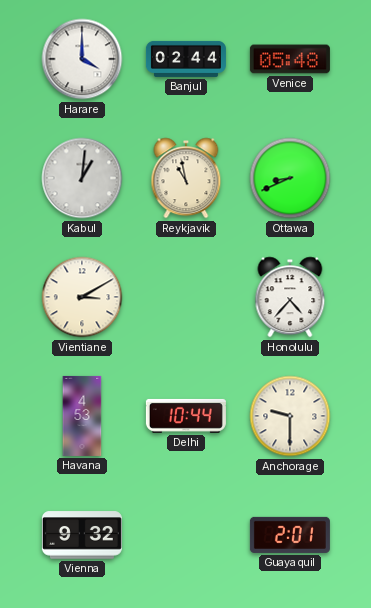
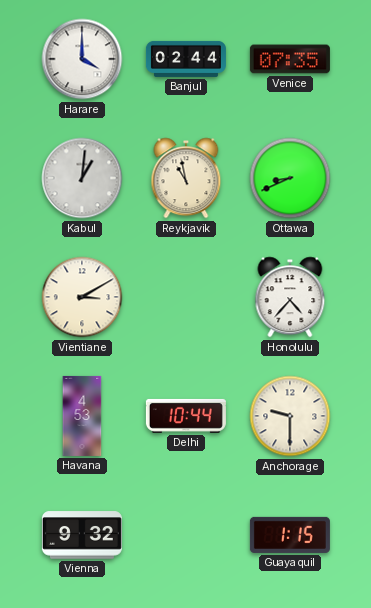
Venice: 05:48 -> 07:35
Guayaquil: 2:01 -> 1:15
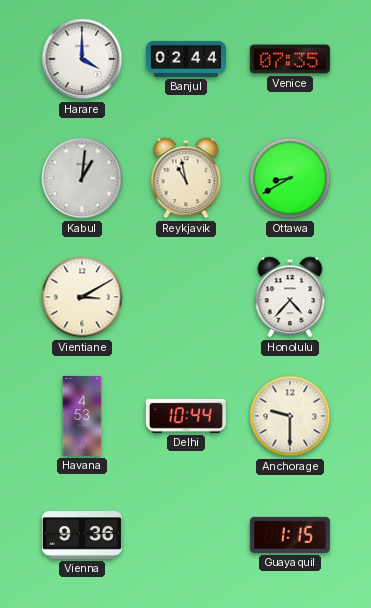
Ottawa: 8:41 -> 8:40
Vienna: 9:32 -> 9:36
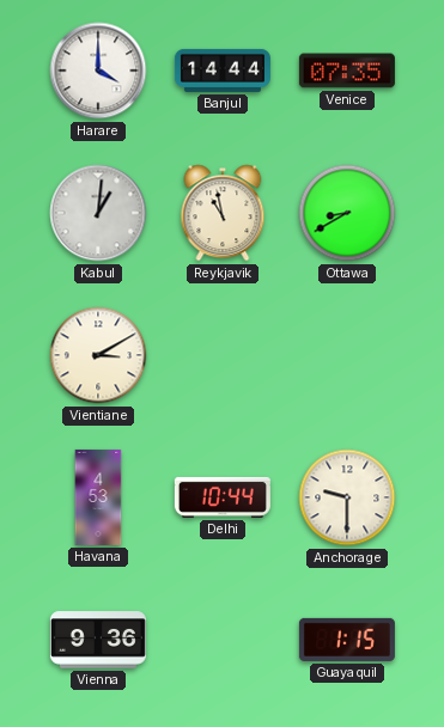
Banjul: 02:44 -> 14:44
Honolulu: 4:37 -> none
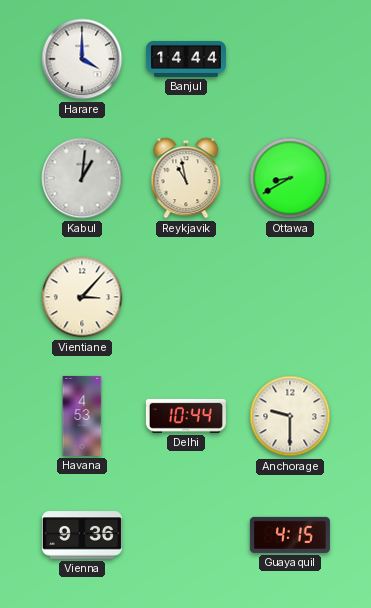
Venice: 07:35 -> none
Vientiane: 3:10 -> 3:07
Guayaquil: 1:15 -> 4:15
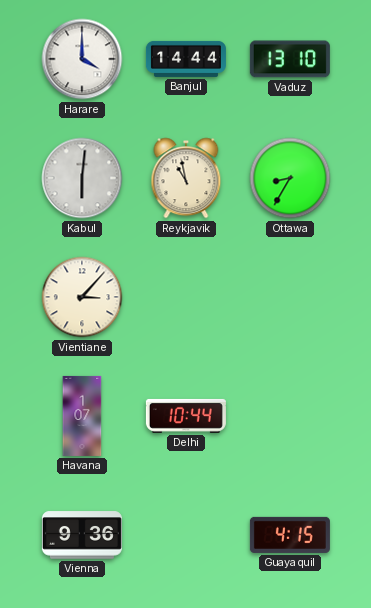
Vaduz: none -> 13:10
Kabul: 1:01 -> 6:01
Ottawa: 8:40 -> 8:35
Havana: 4:53 -> 1:07
Anchorage: 9:30 -> none
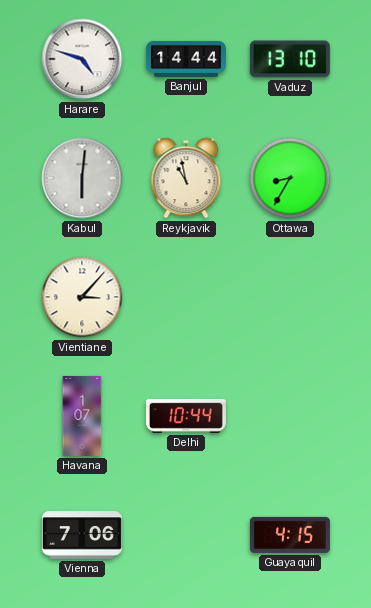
Harare: 4:00 -> 4:48
Vienna: 9:36 -> 7:06
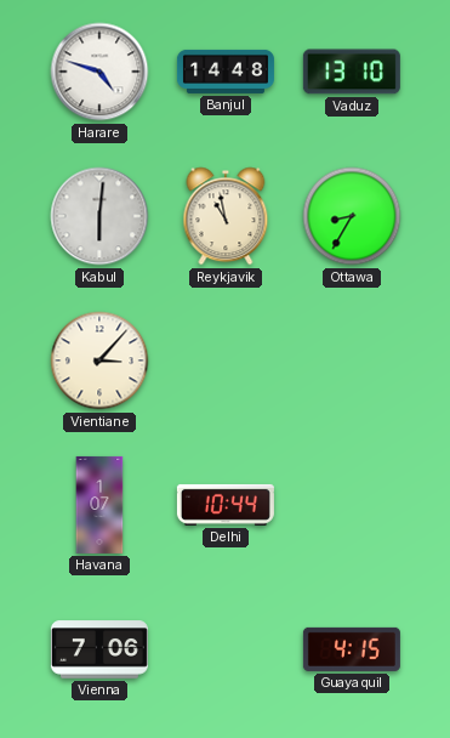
Banjul: 14:44 -> 14:48
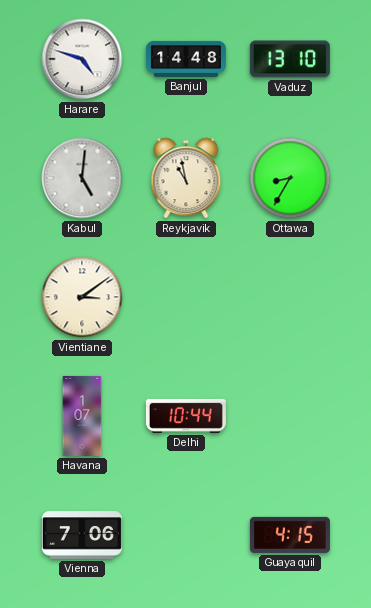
Kabul: 6:01 -> 5:01
Vientiane: 3:07 -> 3:09
